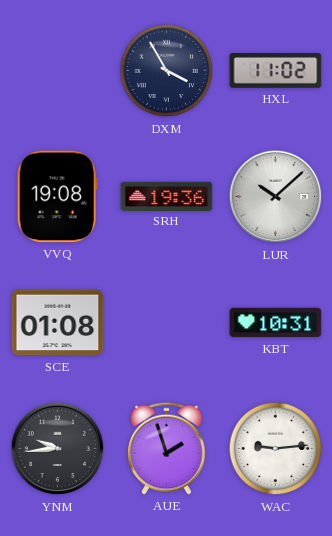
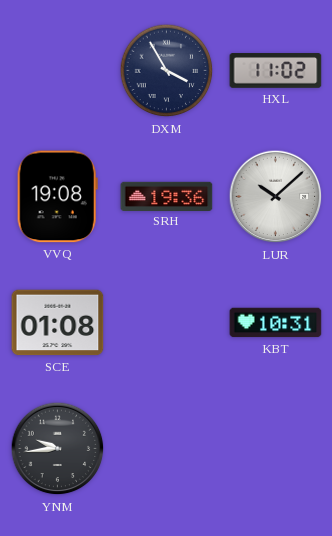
AUE: 1:57 -> none
WAC: 9:14 -> none
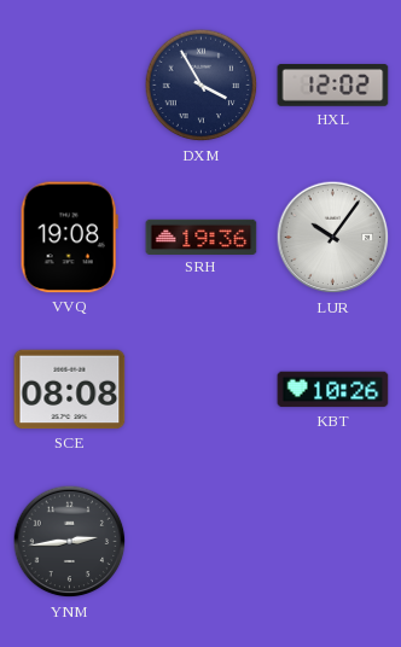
HXL: 11:02 -> 12:02
LUR: 10:08 -> 10:06
SCE: 01:08 -> 08:08
KBT: 10:31 -> 10:26
YNM: 9:44 -> 2:44
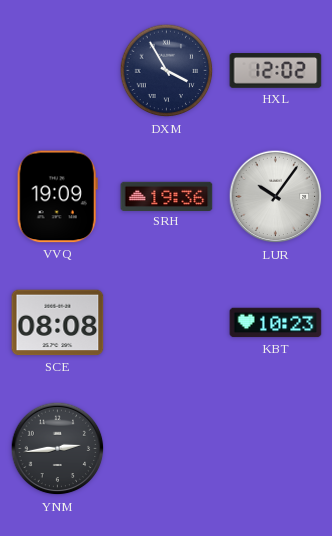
VVQ: 19:08 -> 19:09
KBT: 10:26 -> 10:23
